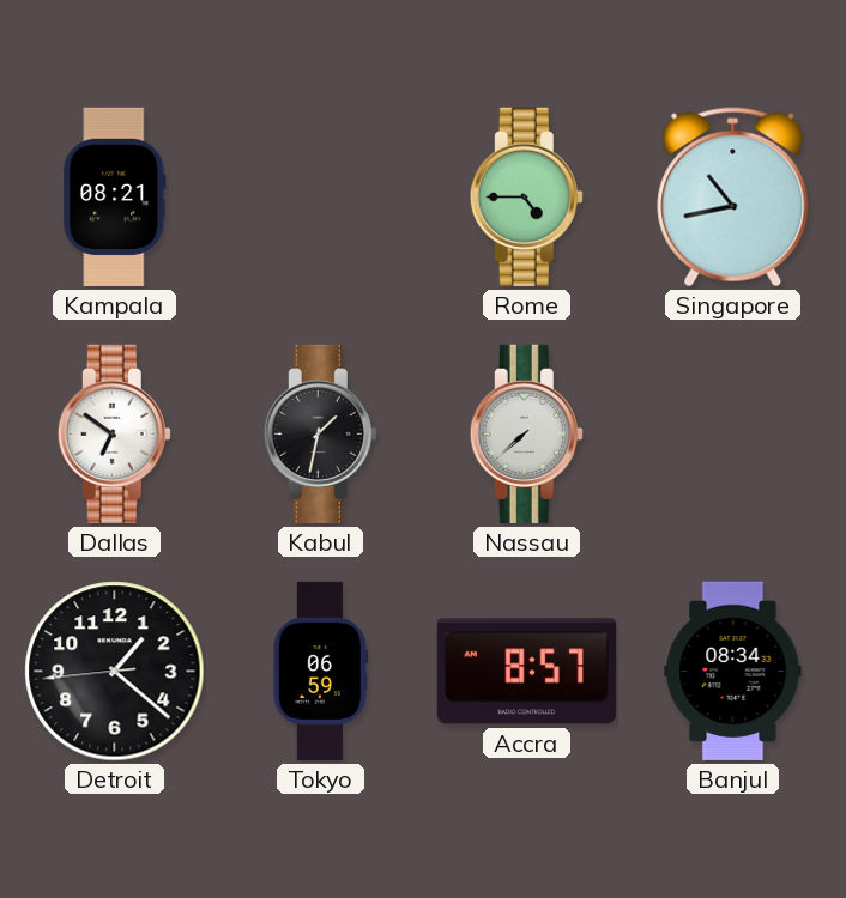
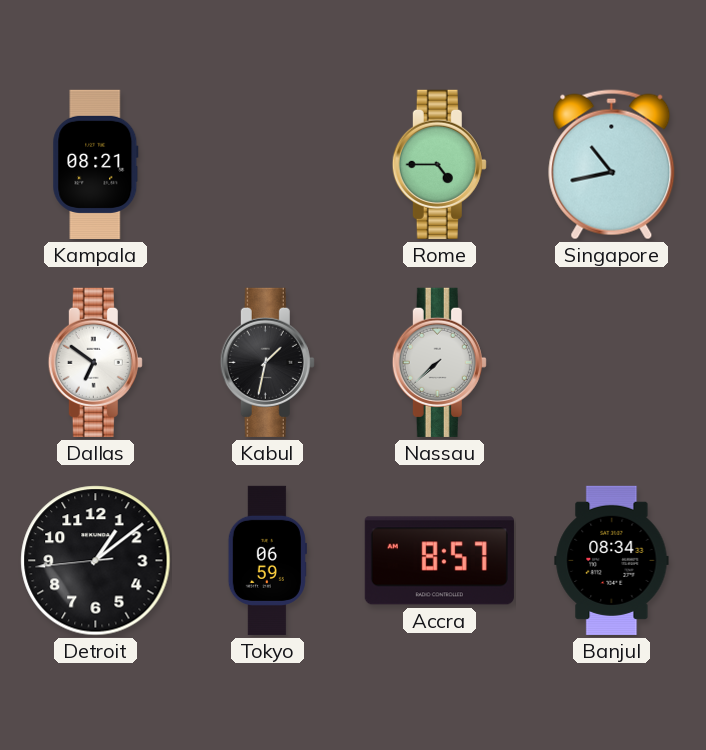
Detroit: 1:21 -> 1:08
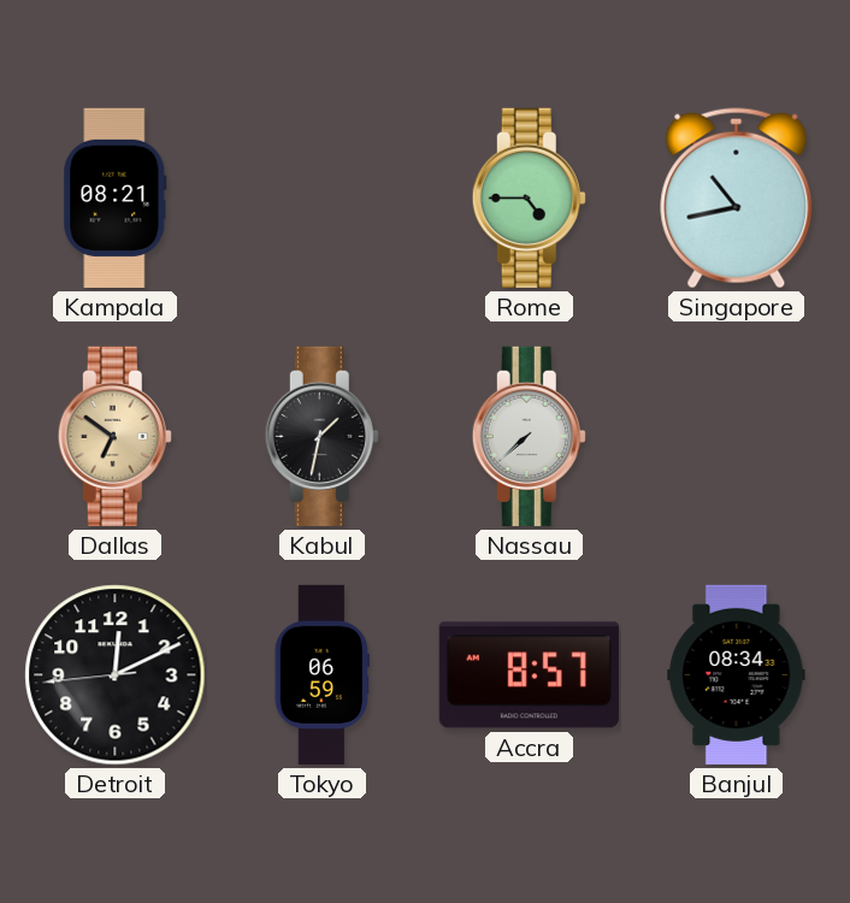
Dallas dial: white -> champagne
Detroit: 1:08 -> 12:10
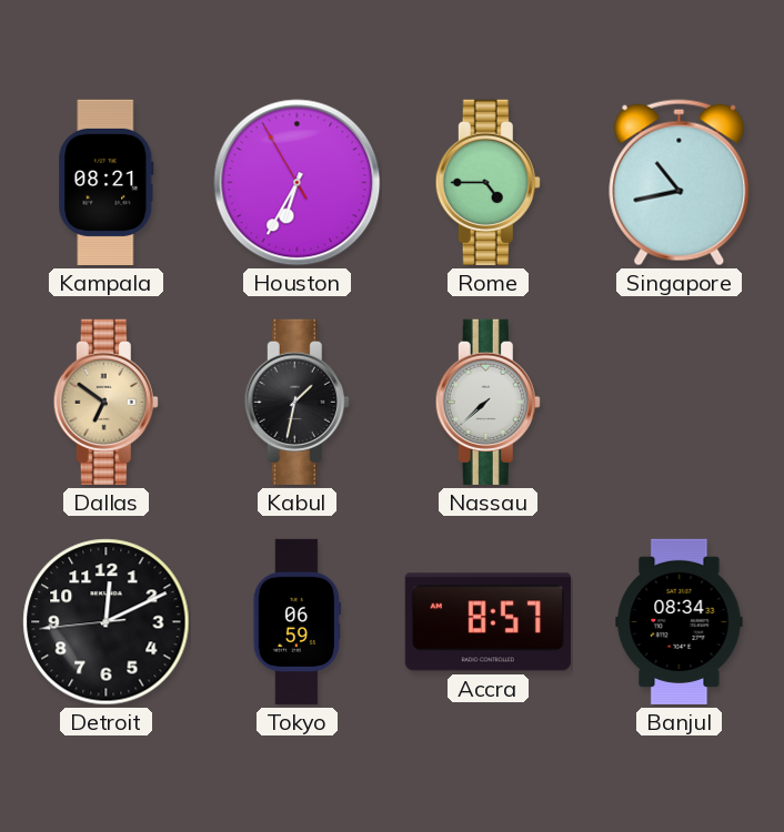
Houston: none -> 6:34
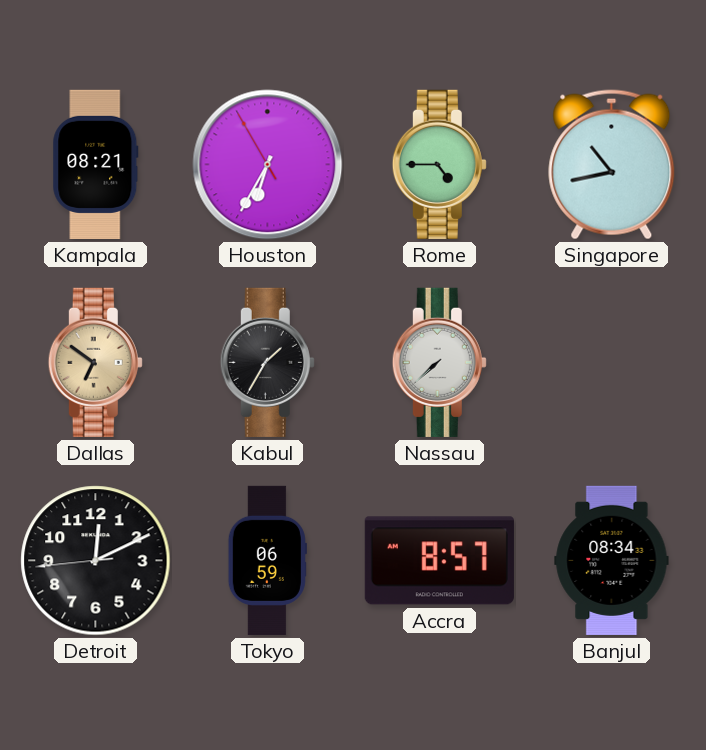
Kabul: 1:32 -> 1:35
